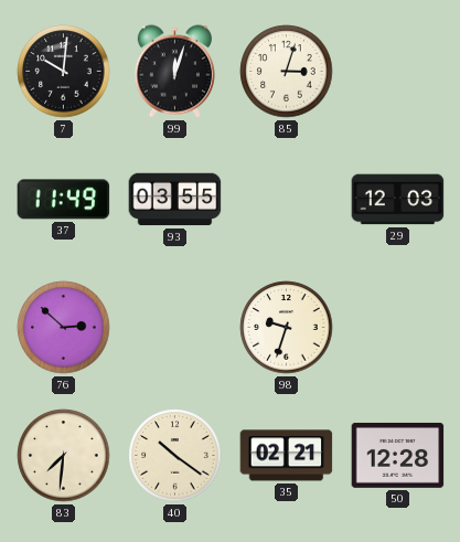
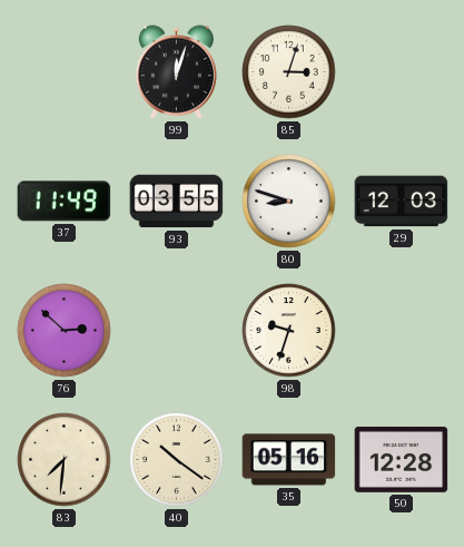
7: 10:01 -> none
80: none -> 8:48
35: 02:21 -> 05:16
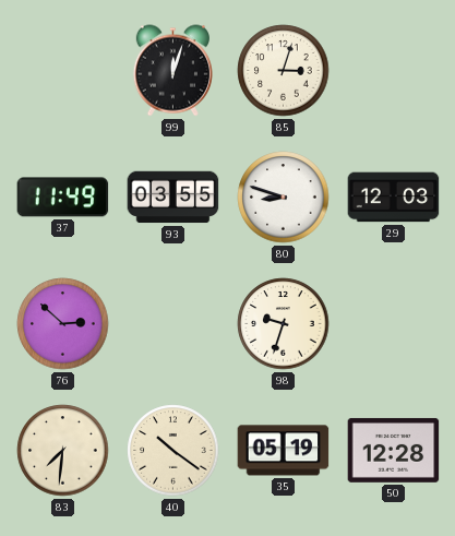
35: 05:16 -> 05:19
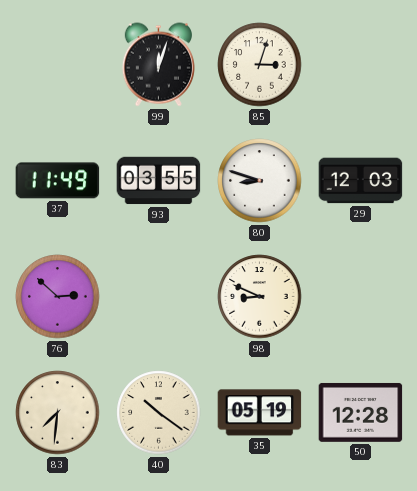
98: 9:33 -> 8:49
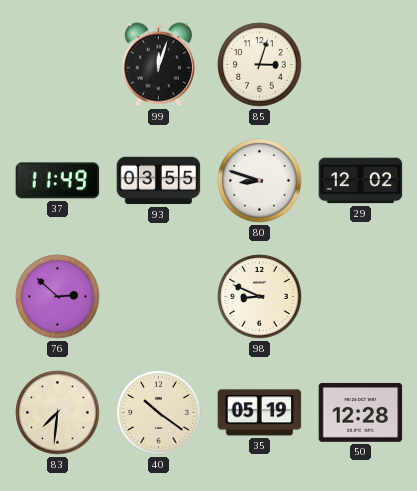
29: 12:03 -> 12:02
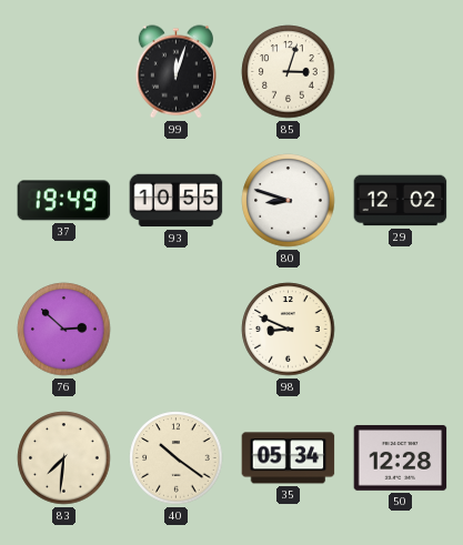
37: 11:49 -> 19:49
93: 03:55 -> 10:55
35: 05:19 -> 05:34
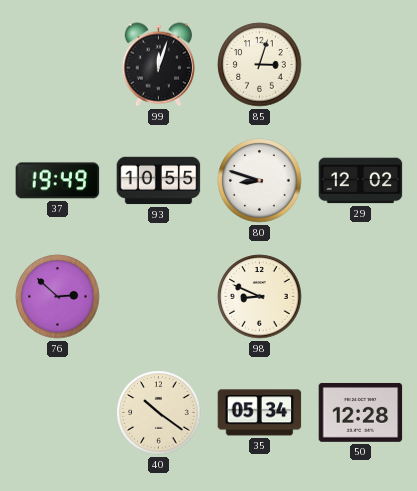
83: 7:31 -> none
